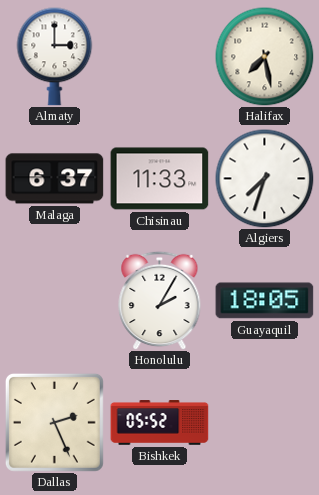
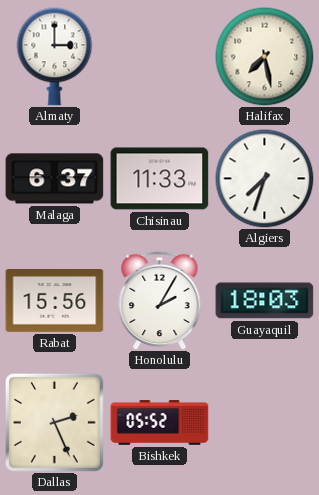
Rabat: none -> 15:56
Guayaquil: 18:05 -> 18:03
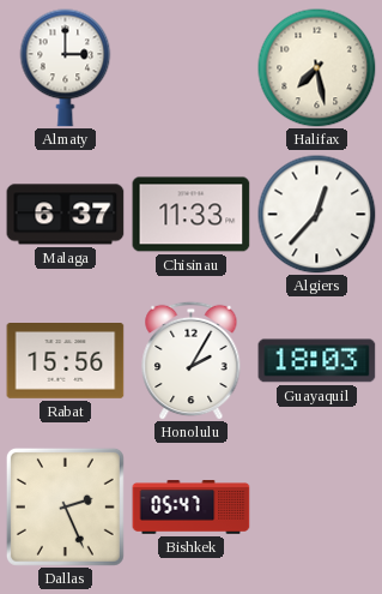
Algiers: 7:33 -> 12:37
Bishkek: 05:52 -> 05:47
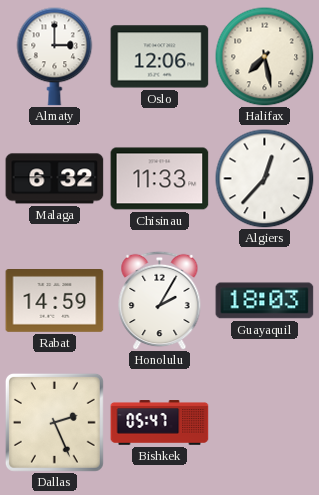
Oslo: none -> 12:06
Malaga: 6:37 -> 6:32
Rabat: 15:56 -> 14:59
